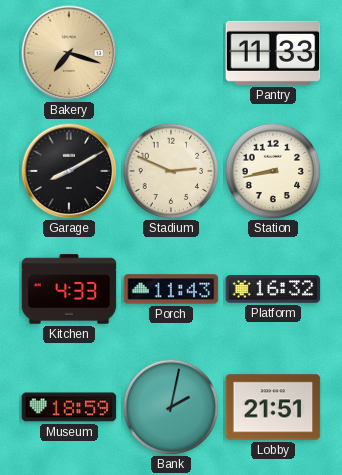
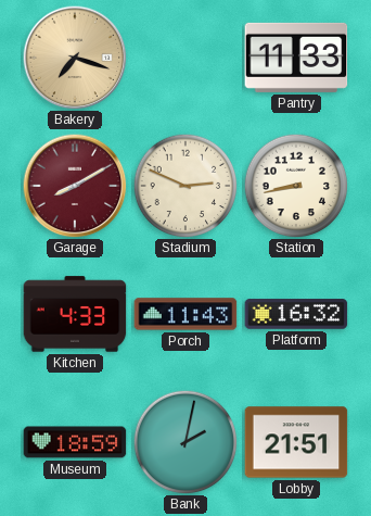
Garage dial: black -> burgundy
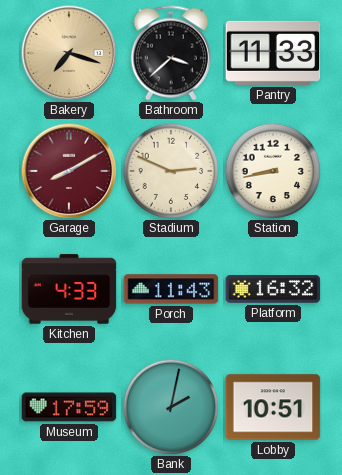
Bathroom: none -> 3:38
Museum: 18:59 -> 17:59
Lobby: 21:51 -> 10:51
